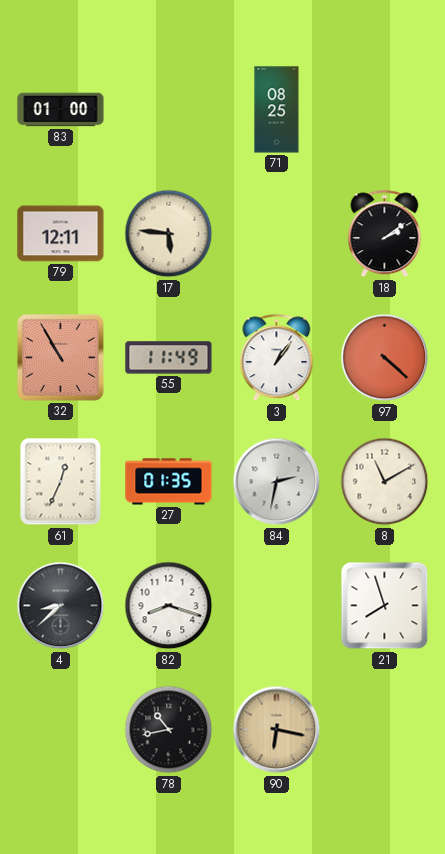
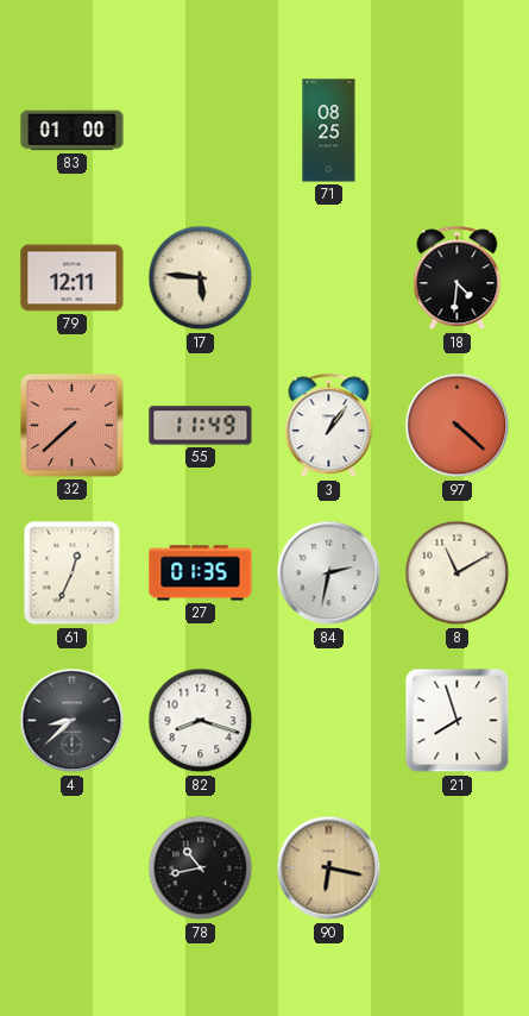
18: 2:09 -> 4:31
32: 10:55 -> 7:38
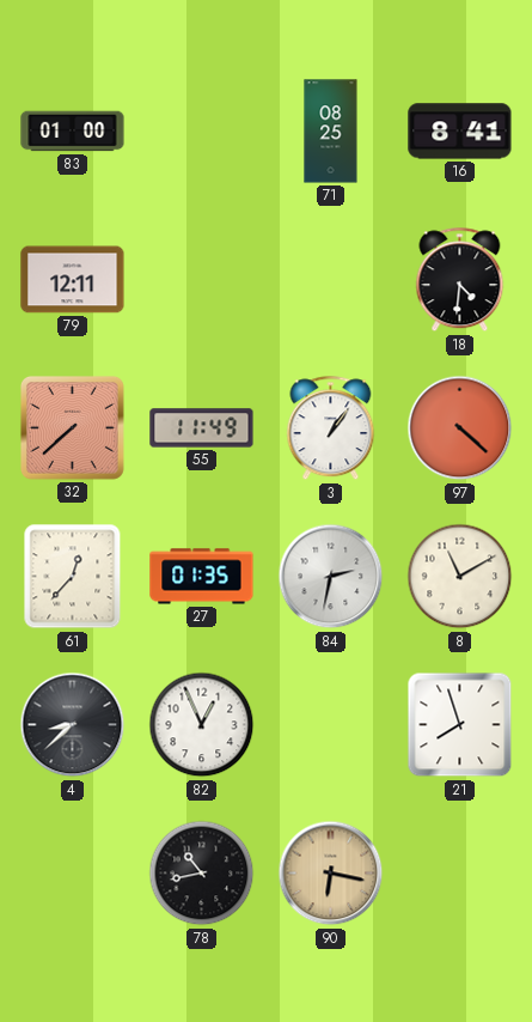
16: none -> 8:41
17: 5:46 -> none
61: 12:34 -> 12:37
82: 8:18 -> 12:56
